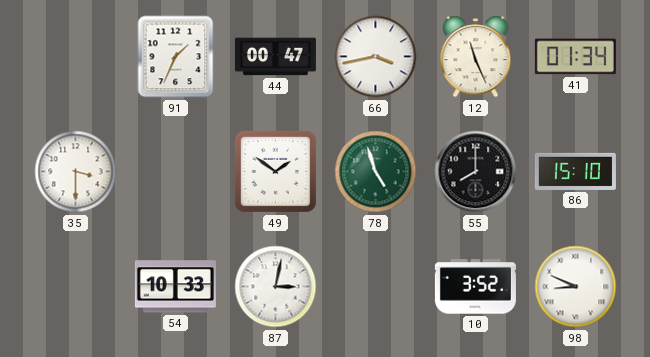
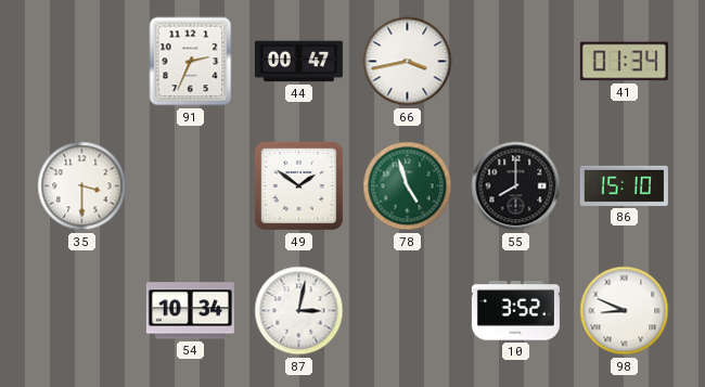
91: 1:34 -> 2:34
12: 11:26 -> none
54: 10:33 -> 10:34
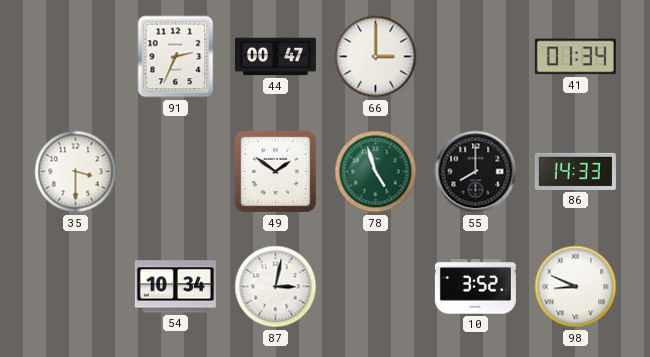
66: 3:43 -> 3:00
86: 15:10 -> 14:33
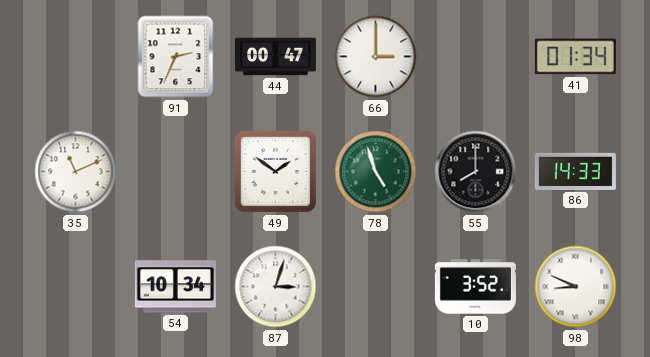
35: 3:30 -> 11:11
87: 3:02 -> 3:03
